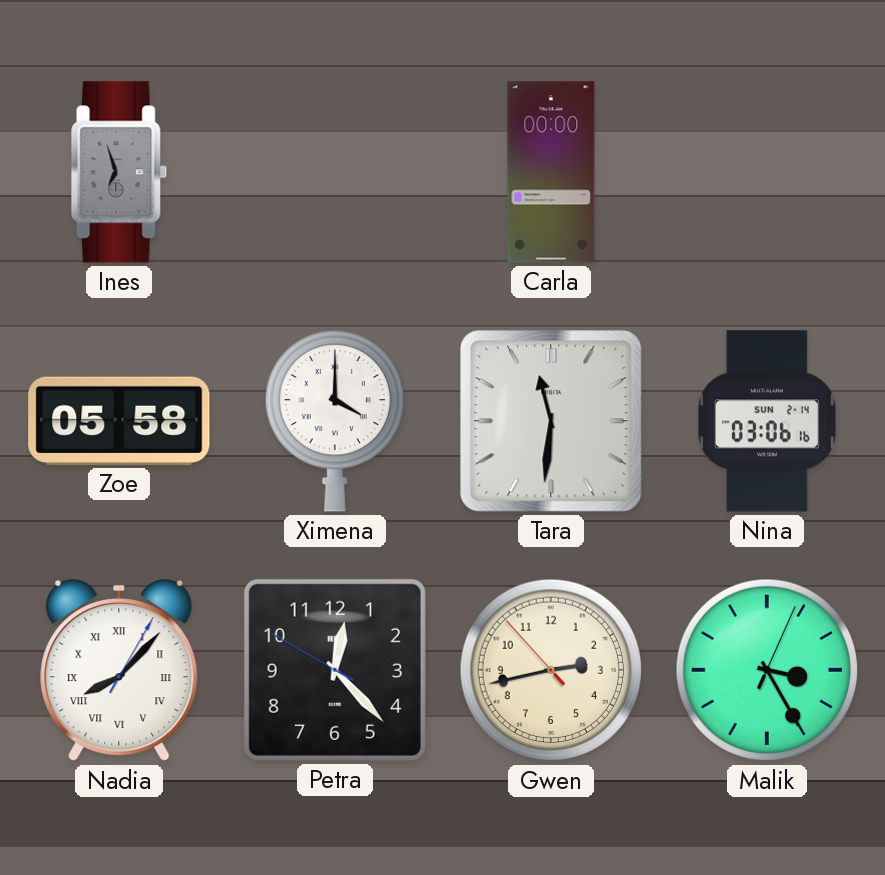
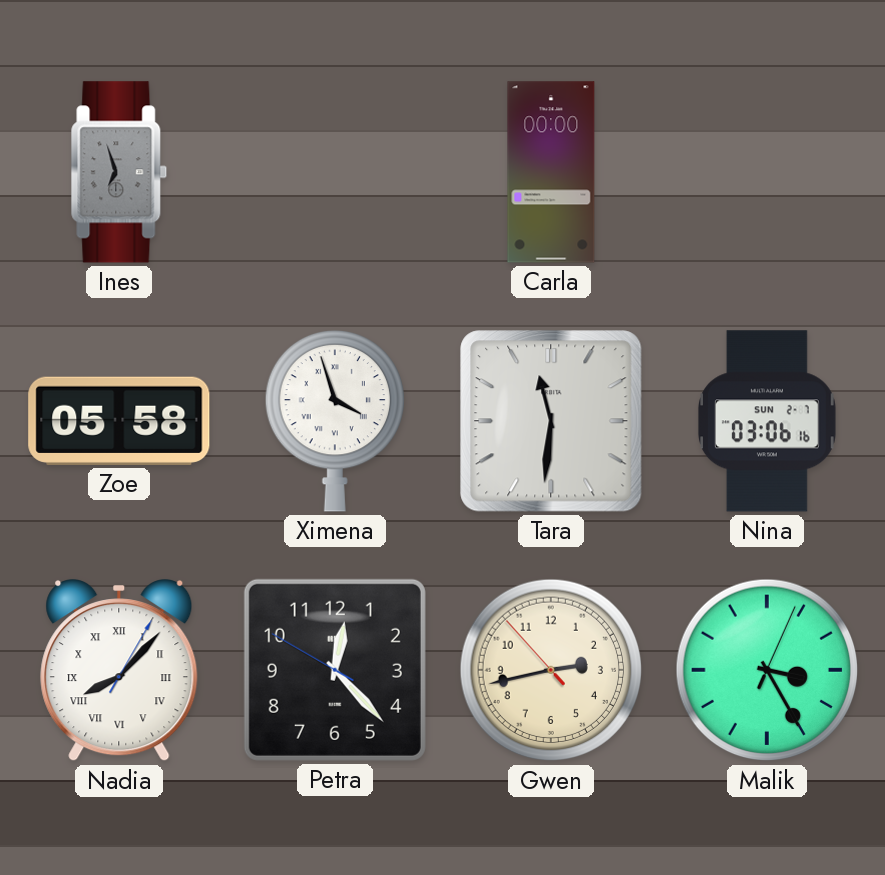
Ximena: 4:00 -> 3:57
Nina date: SUN 2-14 -> SUN 2-7
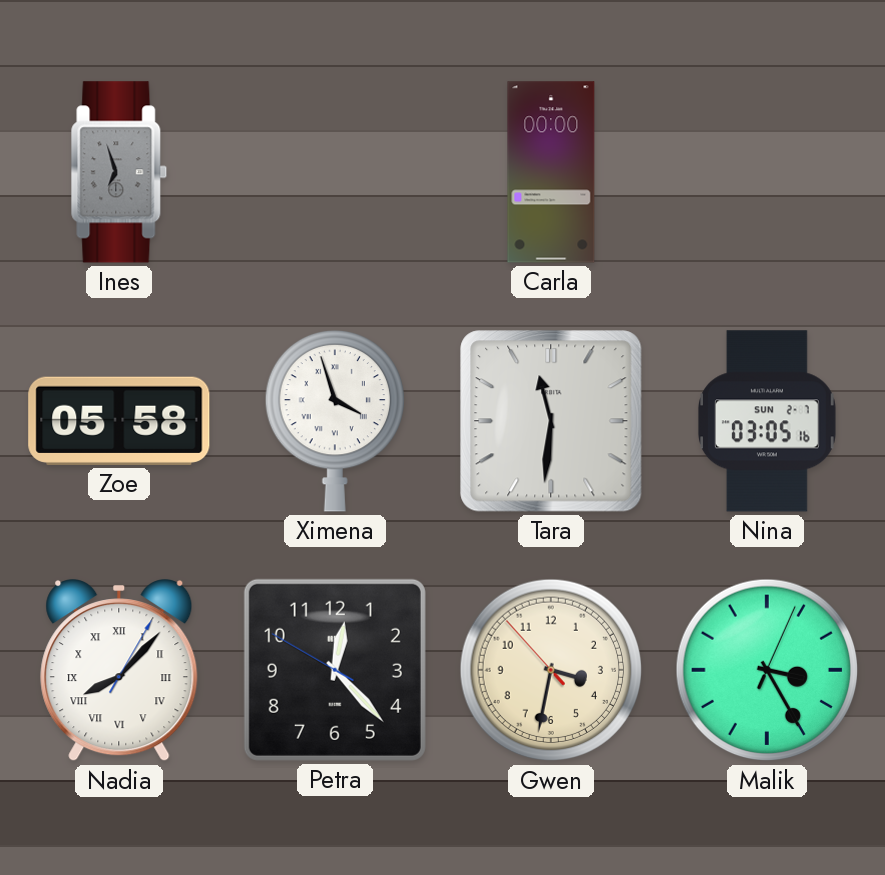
Nina: 03:06 -> 03:05
Gwen: 2:42 -> 3:31
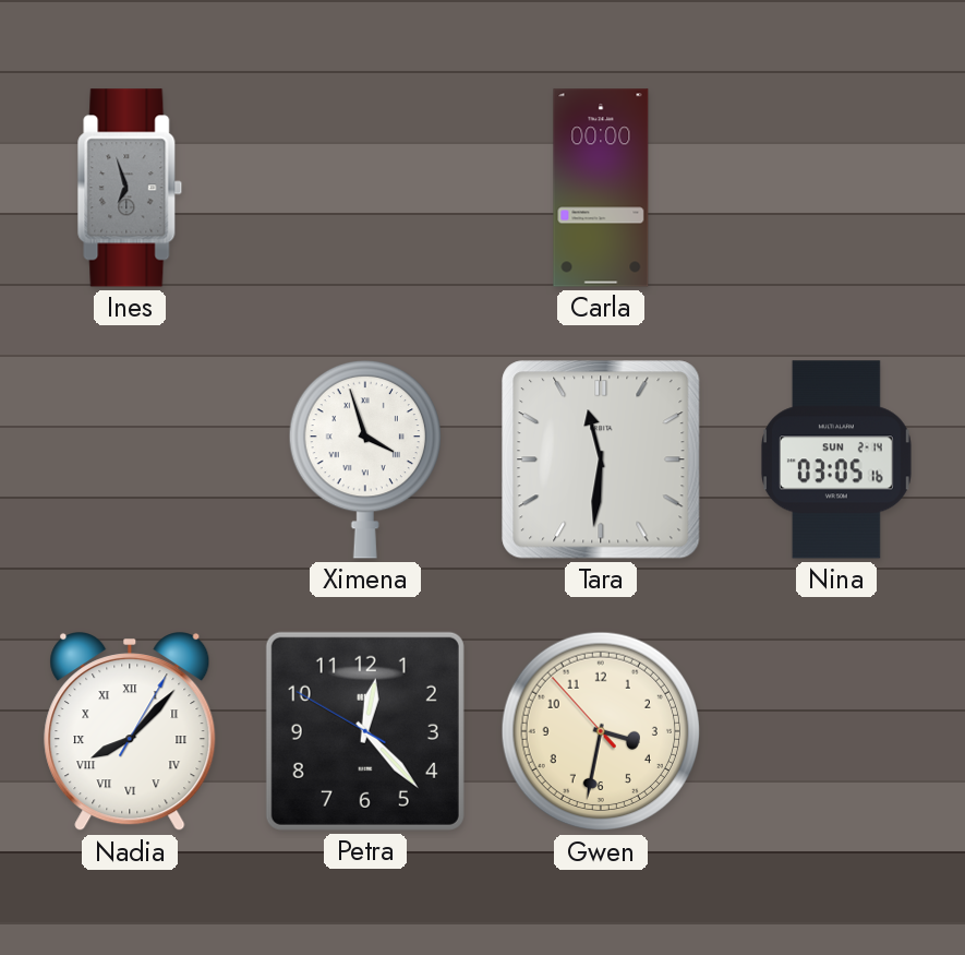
Zoe: 05:58 -> none
Nina date: SUN 2-7 -> SUN 2-14
Malik: 3:25 -> none
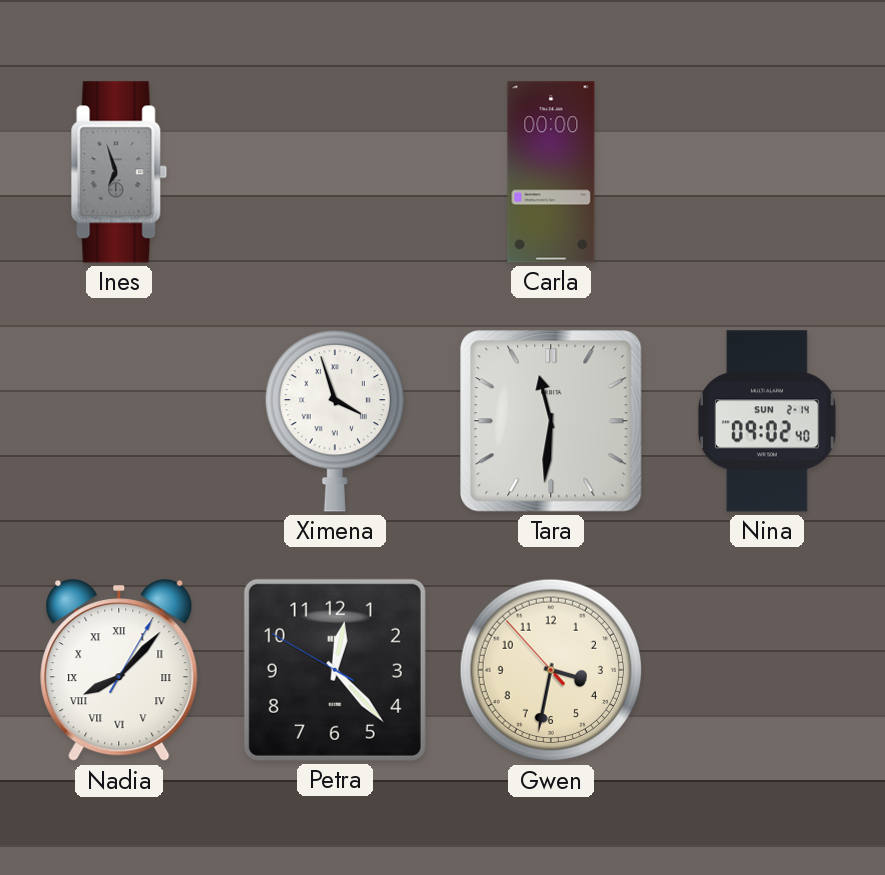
Nina: 03:05 -> 09:02
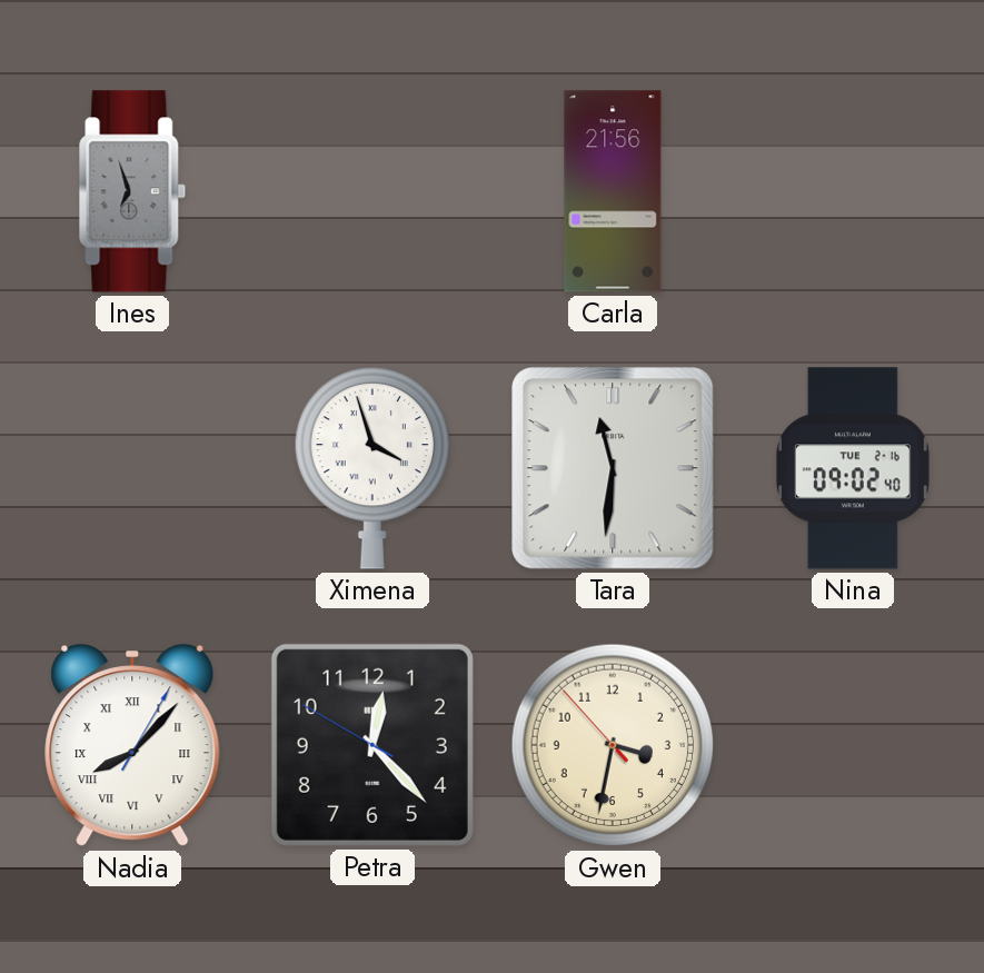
Carla: 00:00 -> 21:56
Nina date: SUN 2-14 -> TUE 2-16
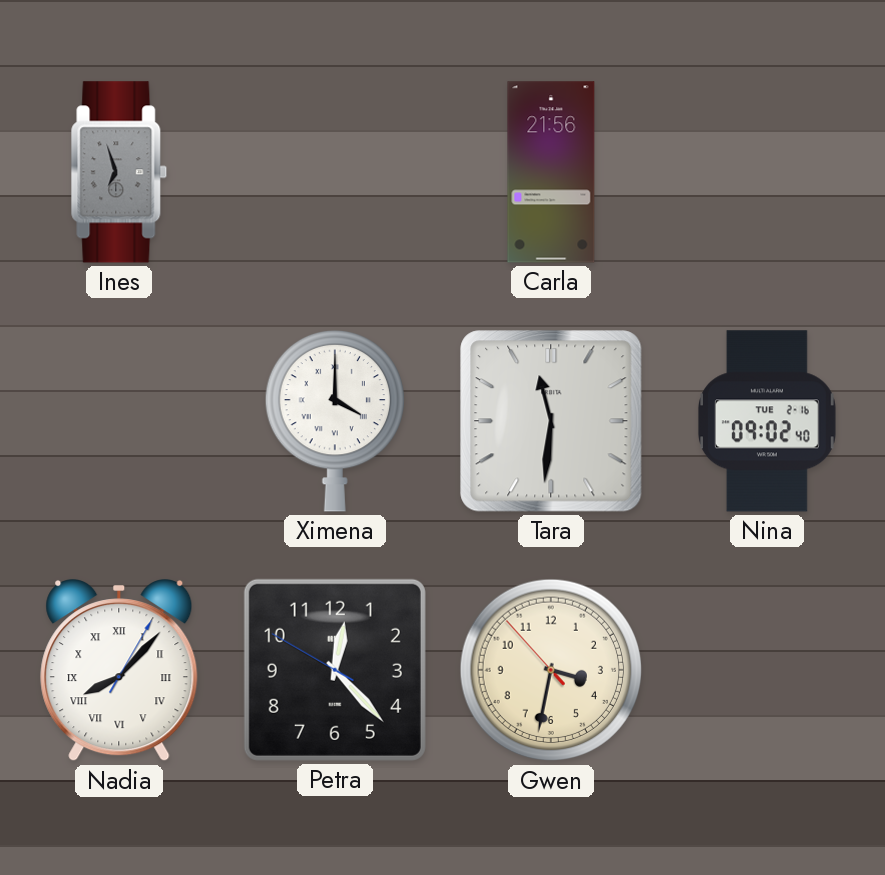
Ximena: 3:57 -> 4:00
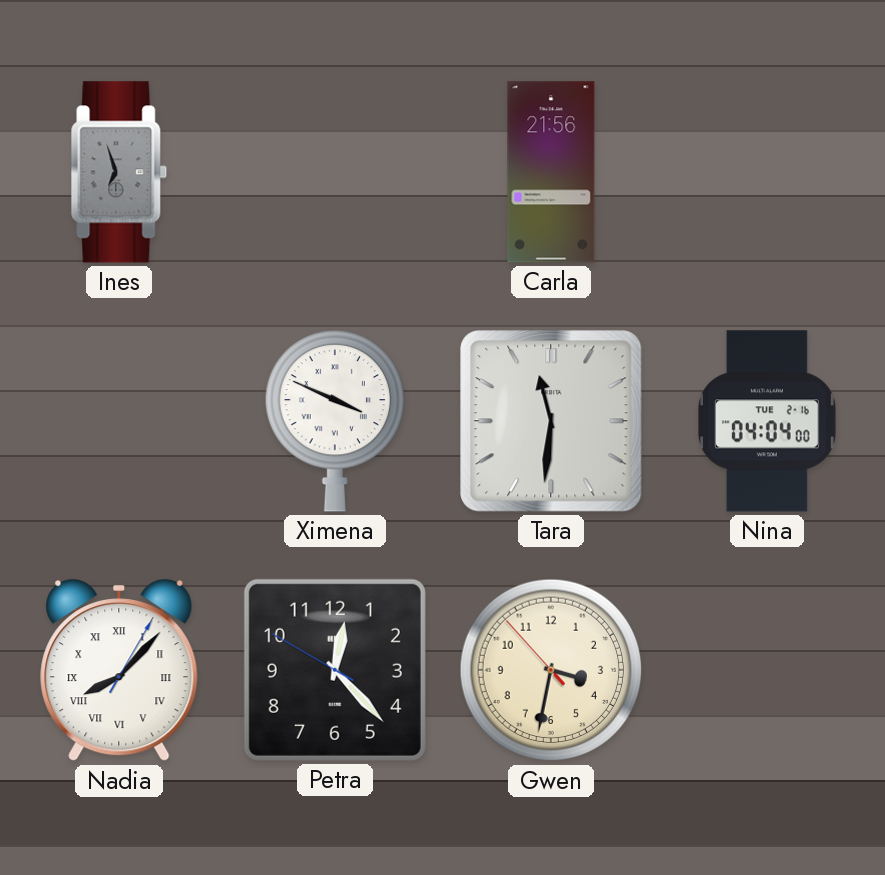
Ximena: 4:00 -> 3:49
Nina: 09:02 -> 04:04
